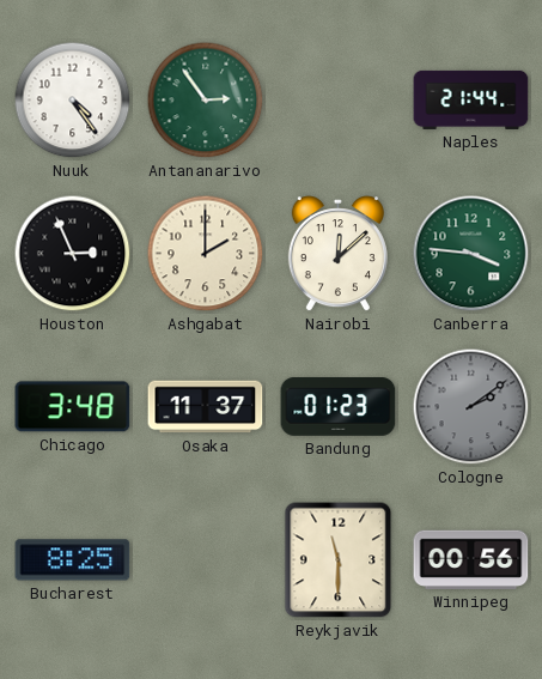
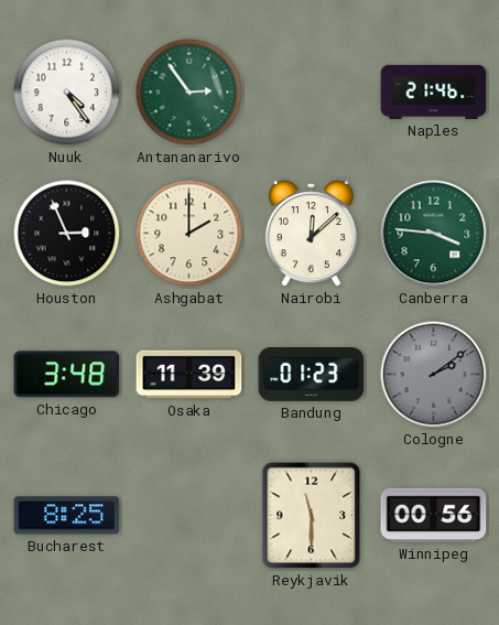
Naples: 21:44 -> 21:46
Osaka: 11:37 -> 11:39
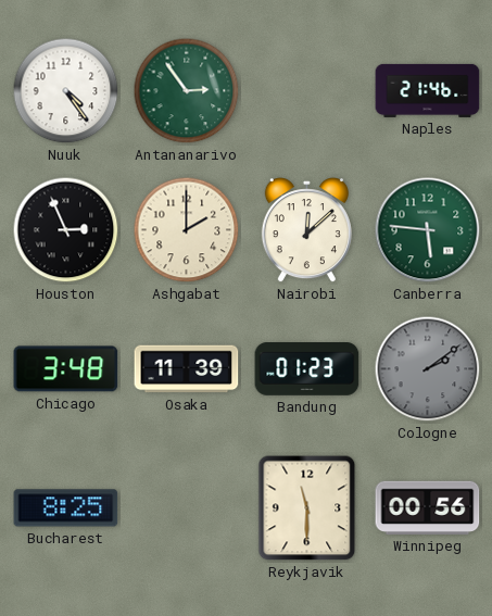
Canberra: 3:46 -> 5:46
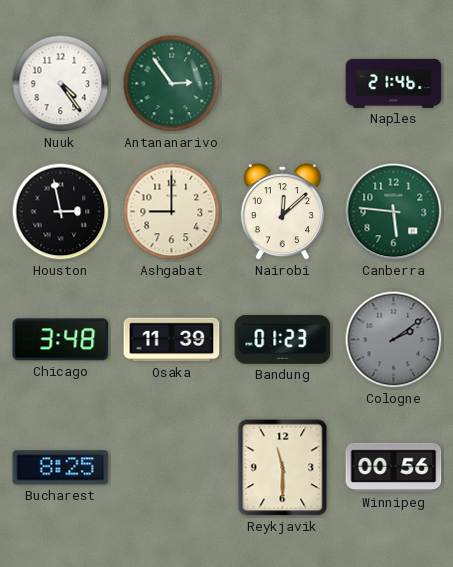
Houston: 2:56 -> 2:58
Ashgabat: 2:00 -> 9:00
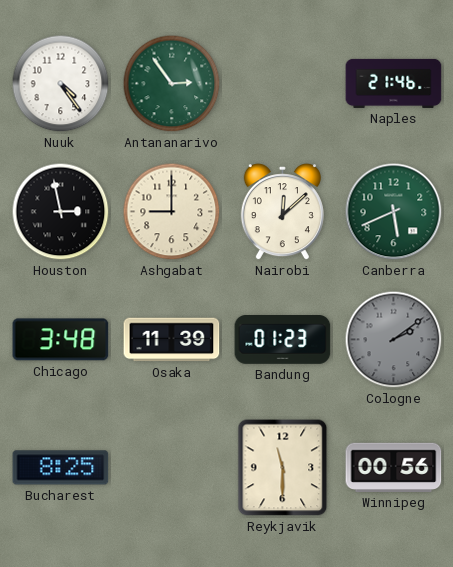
Canberra: 5:46 -> 5:41
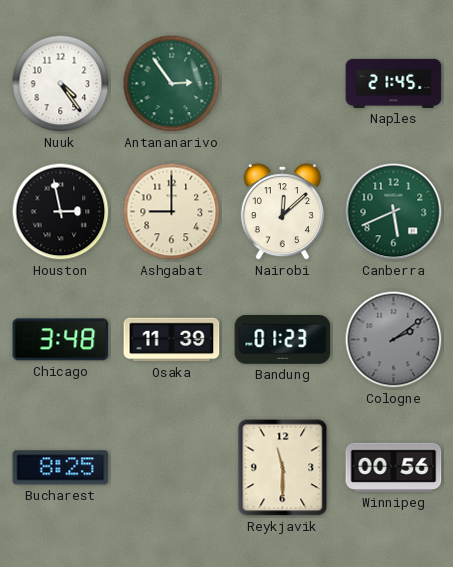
Naples: 21:46 -> 21:45
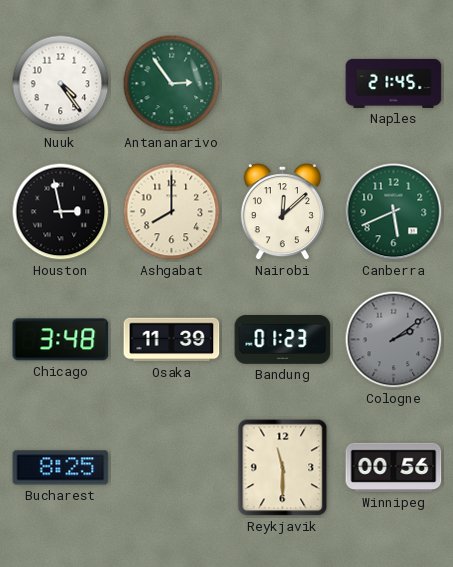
Ashgabat: 9:00 -> 8:00
